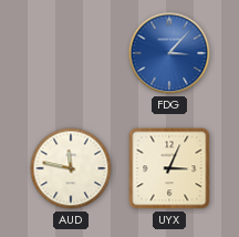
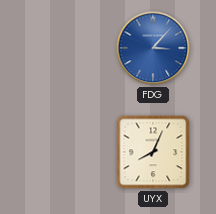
AUD: 11:47 -> none
UYX: 3:04 -> 8:04
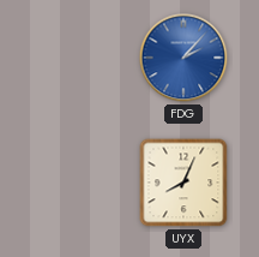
FDG: 3:07 -> 2:07
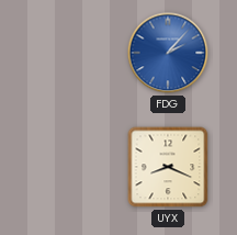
UYX: 8:04 -> 8:19
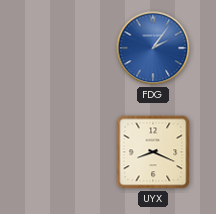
FDG: 2:07 -> 2:06
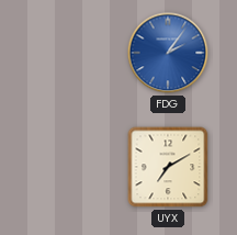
UYX: 8:19 -> 7:10
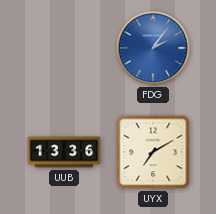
UUB: none -> 13:36
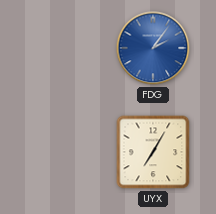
UUB: 13:36 -> none
UYX: 7:10 -> 7:05
